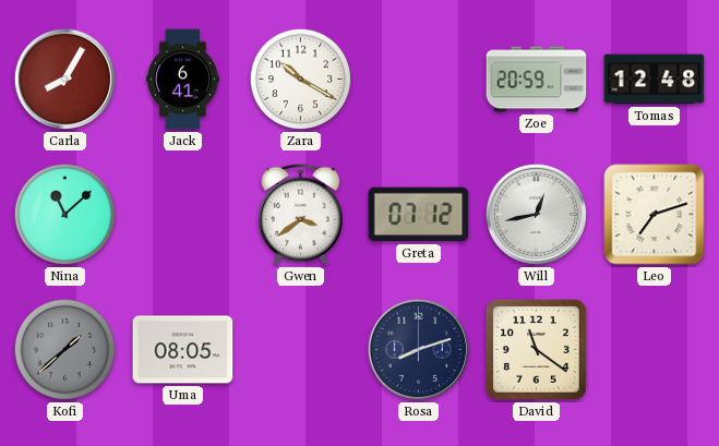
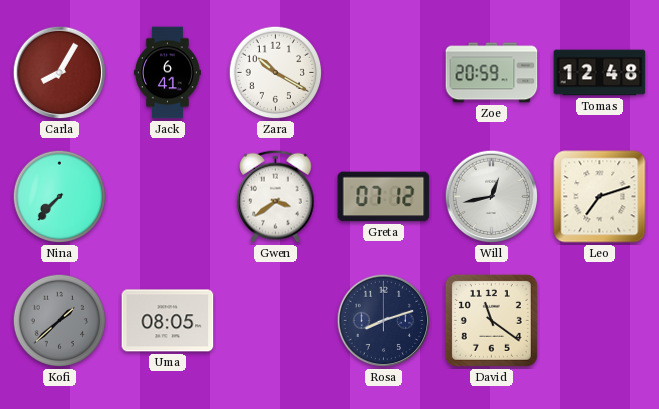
Nina: 11:08 -> 7:37
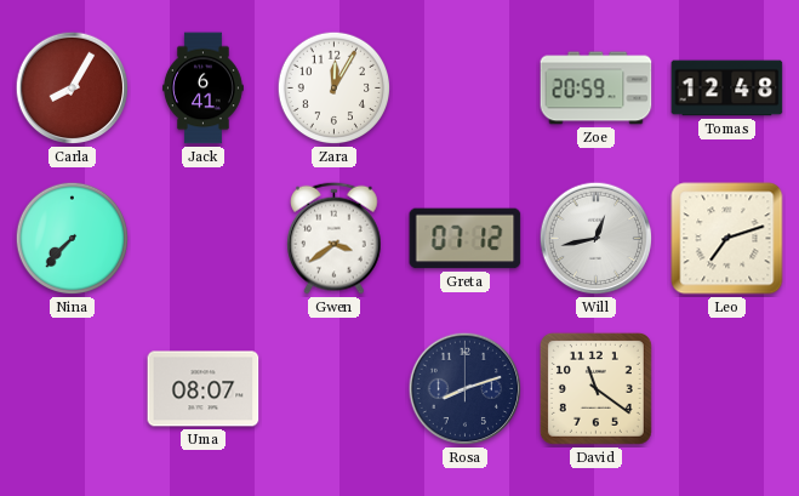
Zara: 10:20 -> 12:05
Kofi: 1:38 -> none
Uma: 08:05 -> 08:07
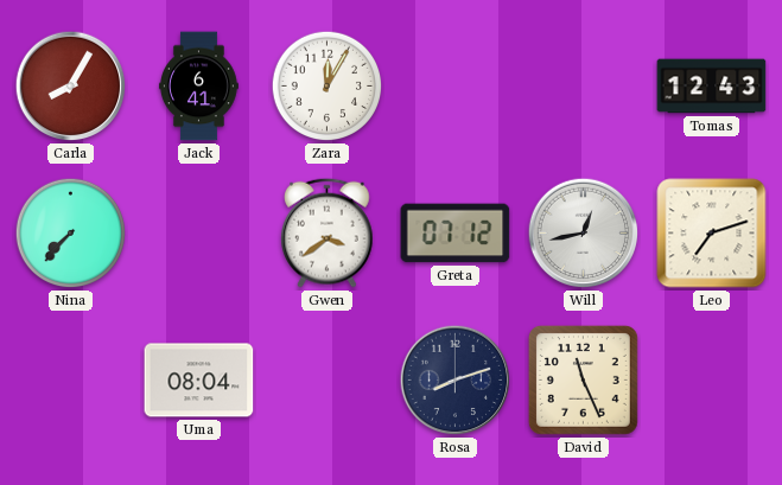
Zoe: 20:59 -> none
Tomas: 12:48 -> 12:43
Uma: 08:07 -> 08:04
David: 11:21 -> 11:26
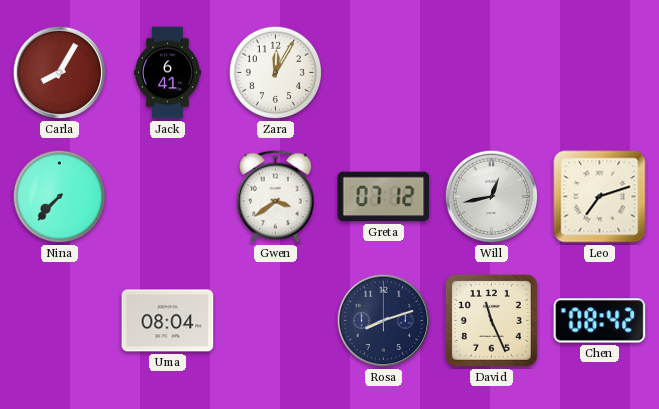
Tomas: 12:43 -> none
Chen: none -> 08:42
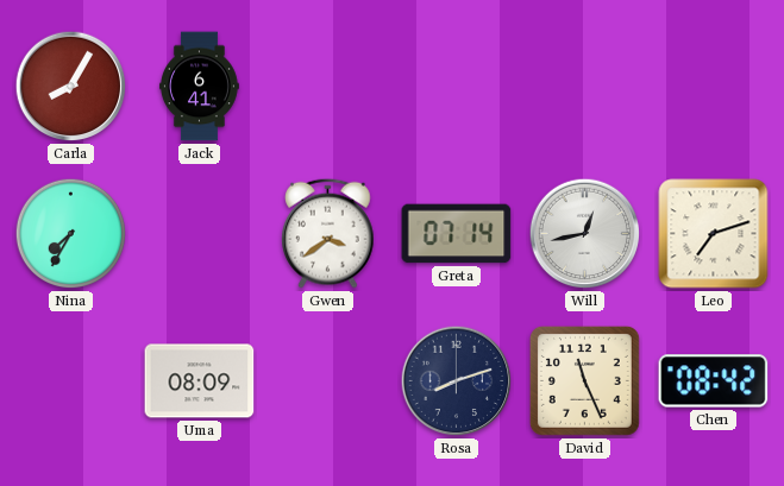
Zara: 12:05 -> none
Nina: 7:37 -> 7:35
Greta: 07:12 -> 07:14
Uma: 08:04 -> 08:09
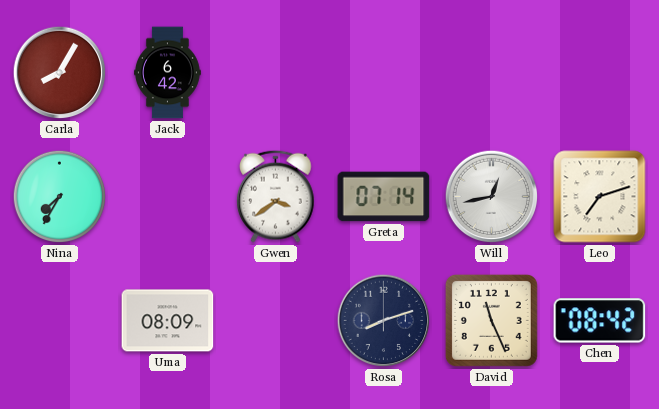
Jack: 6:41 -> 6:42
